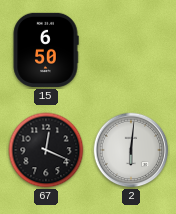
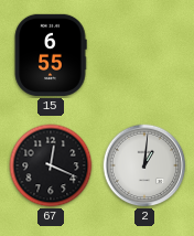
15: 6:50 -> 6:55
2: 6:01 -> 1:01
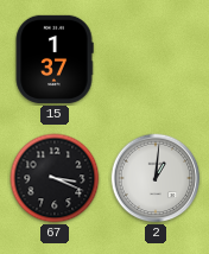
15: 6:55 -> 1:37
67: 12:19 -> 3:19
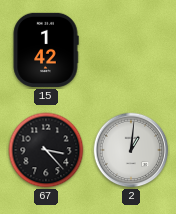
15: 1:37 -> 1:42
67: 3:19 -> 3:23
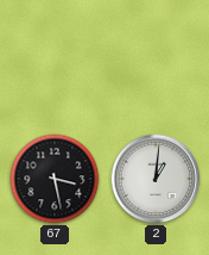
15: 1:42 -> none
67: 3:23 -> 3:28
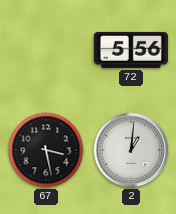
72: none -> 5:56
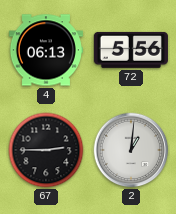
4: none -> 06:13
67: 3:28 -> 2:45
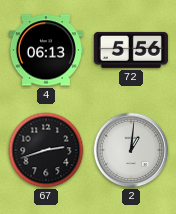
67: 2:45 -> 2:42
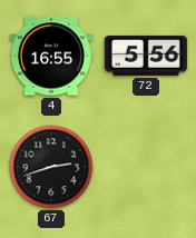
4: 06:13 -> 16:55
2: 1:01 -> none
